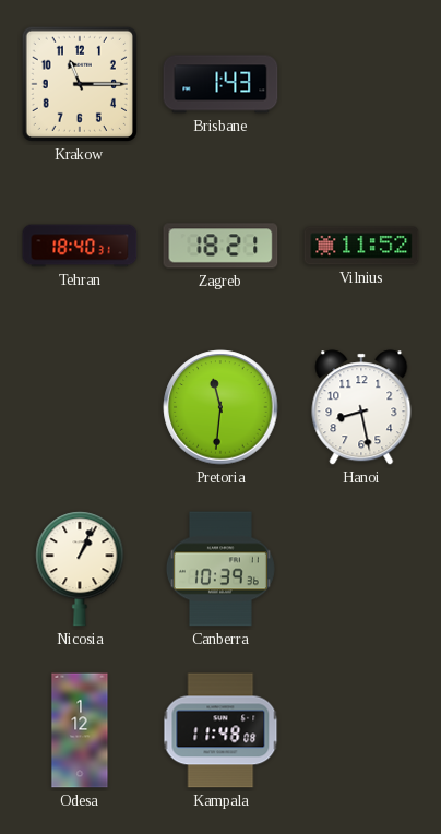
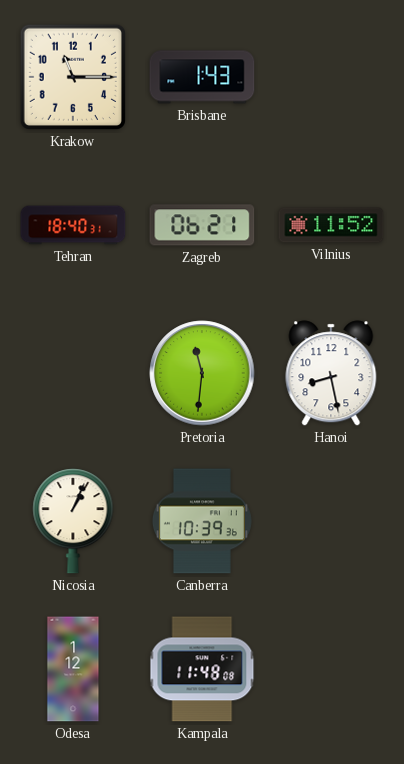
Zagreb: 18:21 -> 06:21
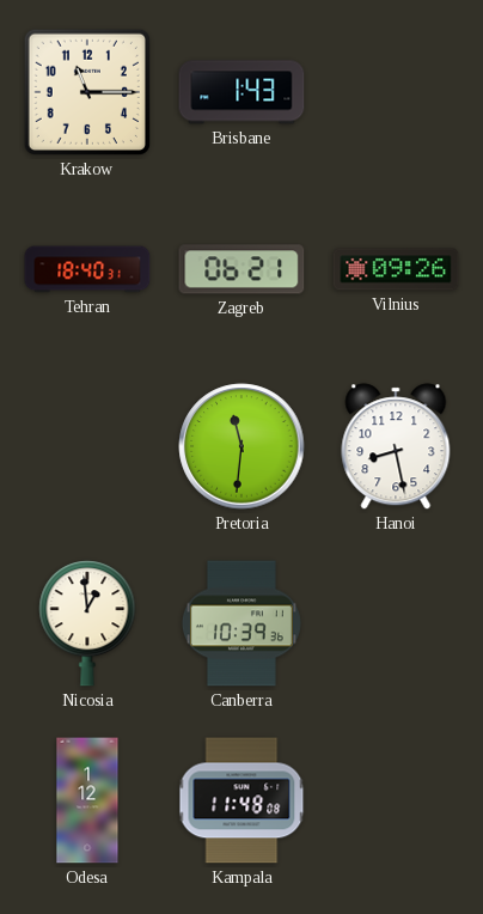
Vilnius: 11:52 -> 09:26
Nicosia: 1:04 -> 12:59
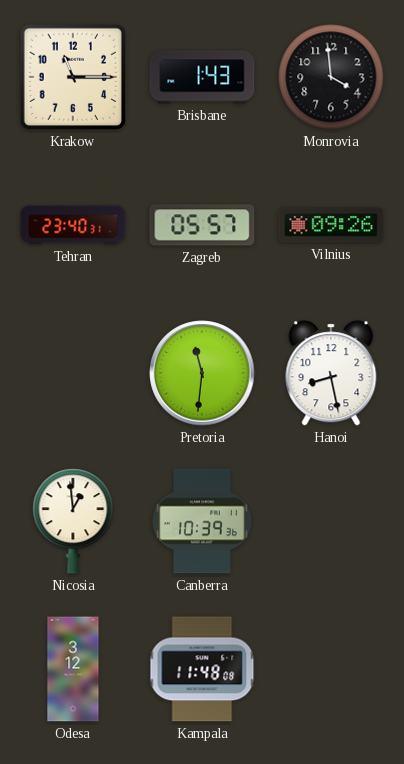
Monrovia: none -> 3:59
Tehran: 18:40 -> 23:40
Zagreb: 06:21 -> 05:57
Odesa: 1:12 -> 3:12
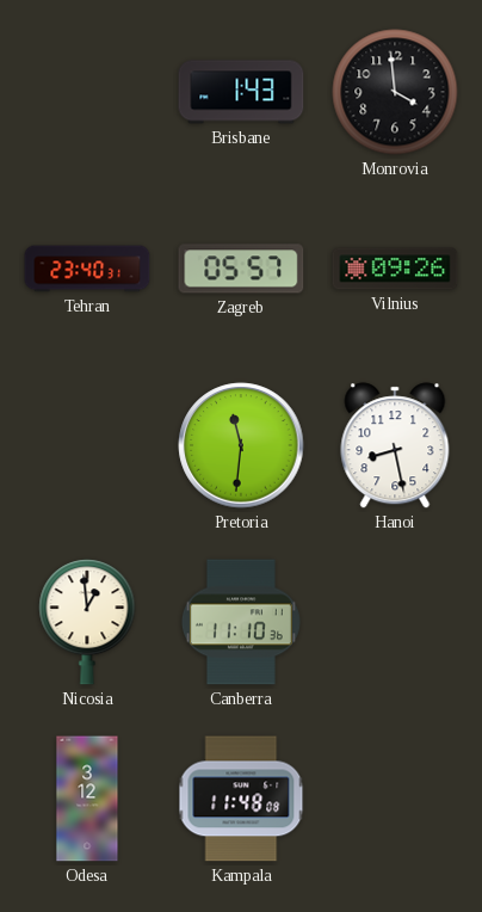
Krakow: 11:15 -> none
Canberra: 10:39 -> 11:10
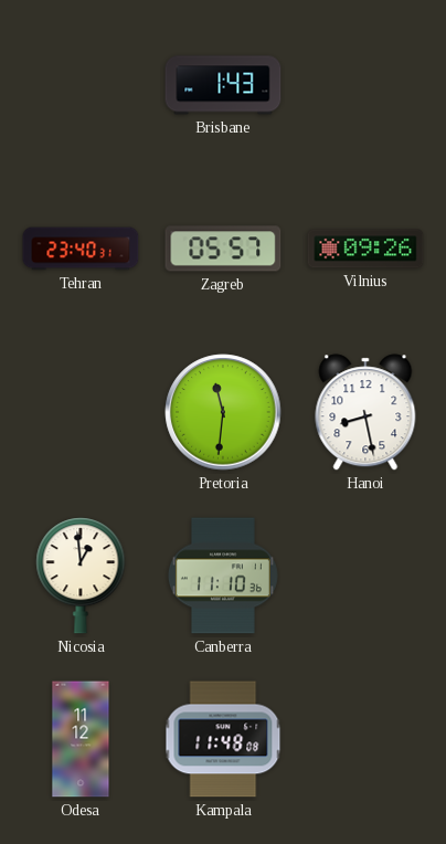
Monrovia: 3:59 -> none
Odesa: 3:12 -> 11:12
